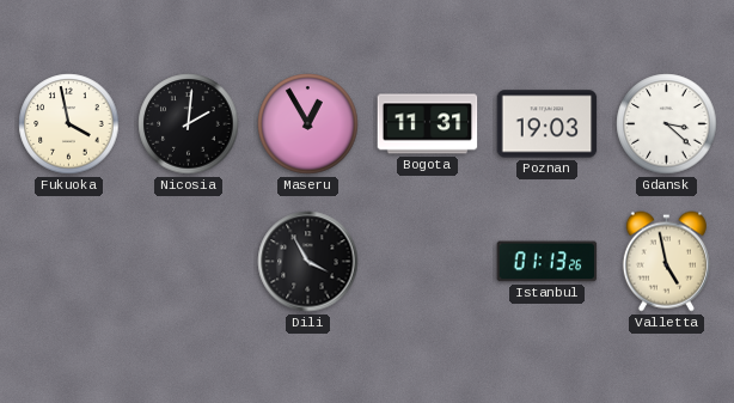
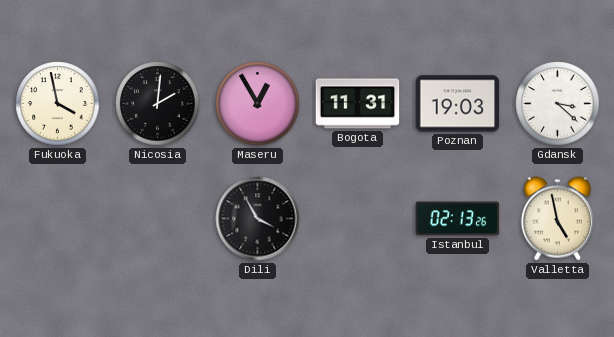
Istanbul: 01:13 -> 02:13
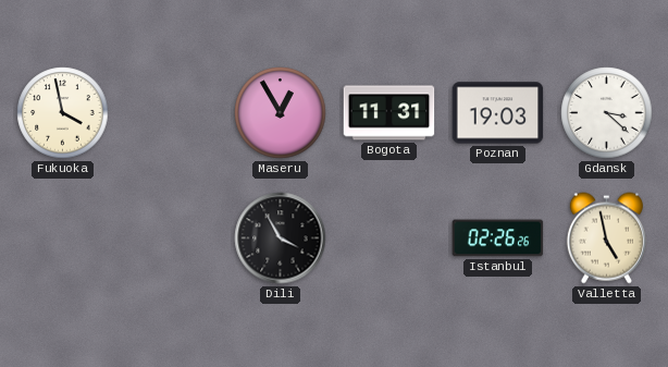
Nicosia: 2:01 -> none
Istanbul: 02:13 -> 02:26
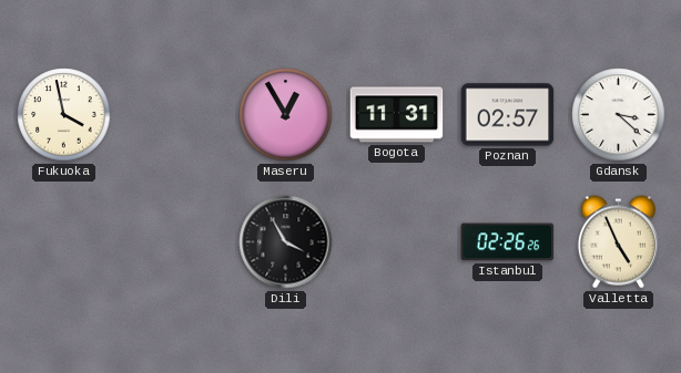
Poznan: 19:03 -> 02:57
Valletta: 4:58 -> 4:56
